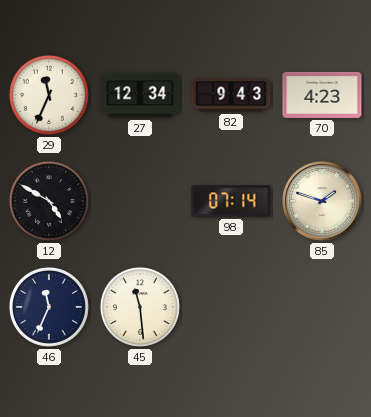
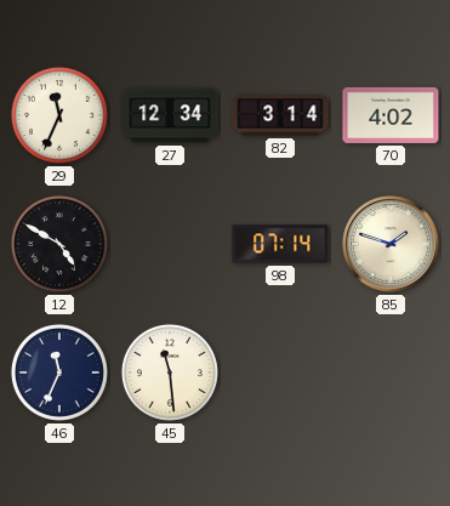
82: 9:43 -> 3:14
70: 4:23 -> 4:02
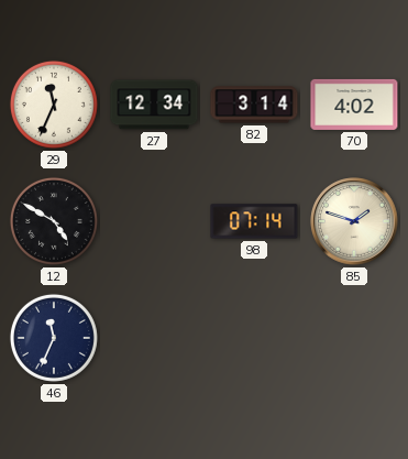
45: 11:29 -> none
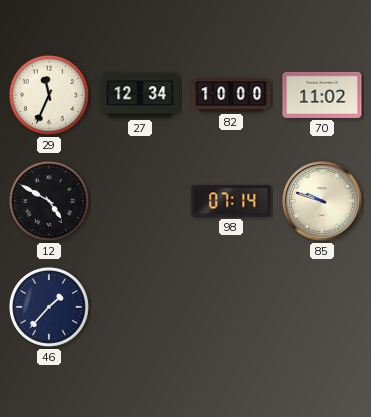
82: 3:14 -> 10:00
70: 4:02 -> 11:02
85: 1:48 -> 9:48
46: 11:34 -> 1:37
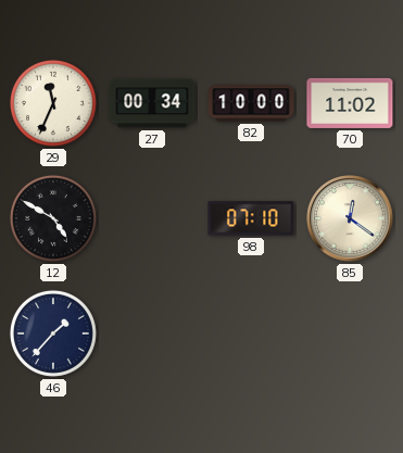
27: 12:34 -> 00:34
98: 07:14 -> 07:10
85: 9:48 -> 12:21
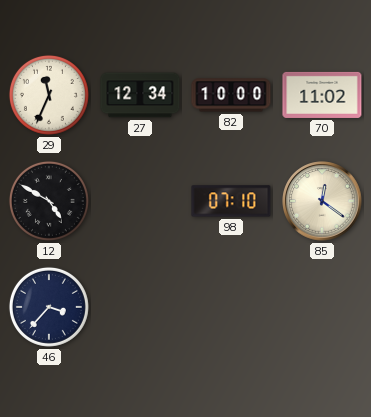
27: 00:34 -> 12:34
46: 1:37 -> 3:37
